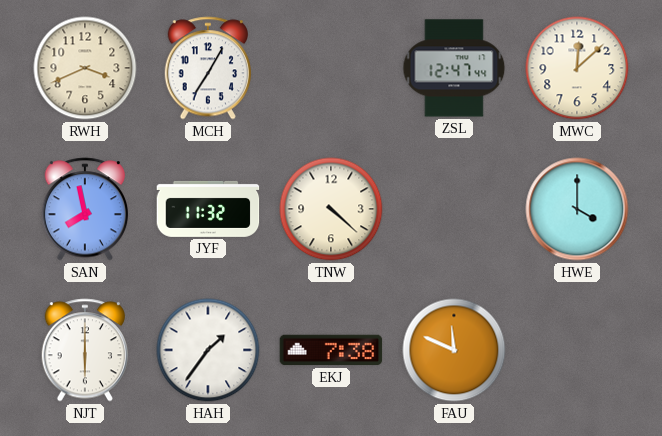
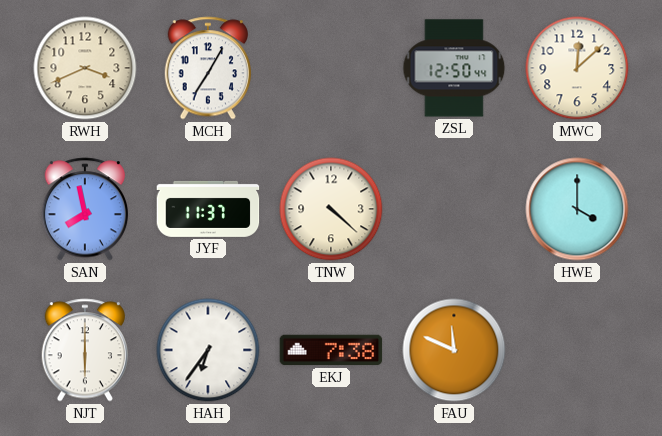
ZSL: 12:47 -> 12:50
JYF: 11:32 -> 11:37
HAH: 1:36 -> 6:36
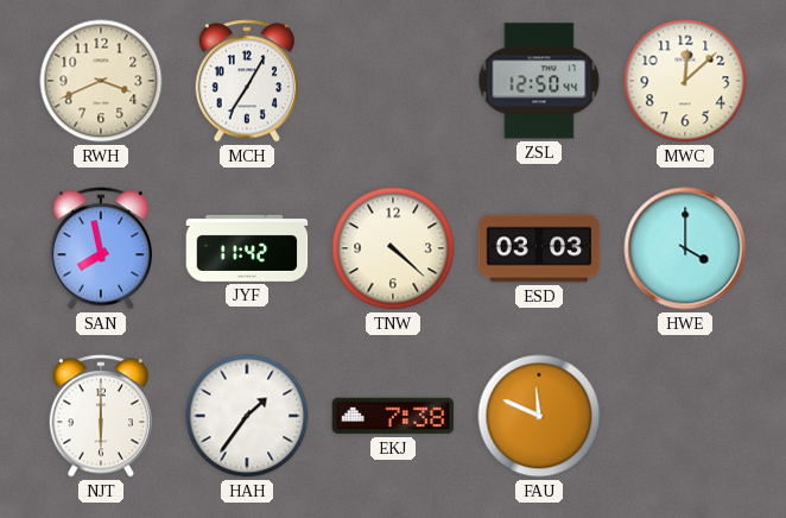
JYF: 11:37 -> 11:42
ESD: none -> 03:03
HAH: 6:36 -> 1:36
